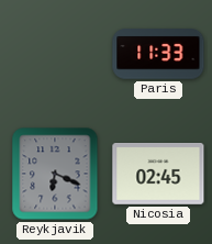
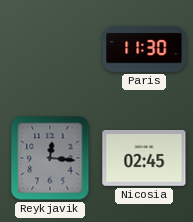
Paris: 11:33 -> 11:30
Reykjavik: 6:19 -> 12:16
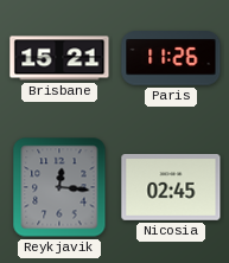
Brisbane: none -> 15:21
Paris: 11:30 -> 11:26
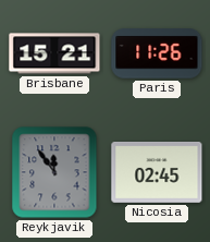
Reykjavik: 12:16 -> 11:54
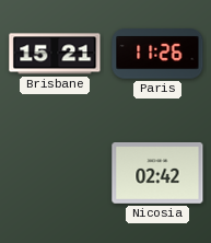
Reykjavik: 11:54 -> none
Nicosia: 02:45 -> 02:42
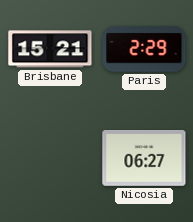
Paris: 11:26 -> 2:29
Nicosia: 02:42 -> 06:27
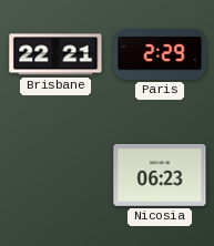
Brisbane: 15:21 -> 22:21
Nicosia: 06:27 -> 06:23
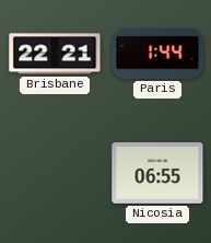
Paris: 2:29 -> 1:44
Nicosia: 06:23 -> 06:55
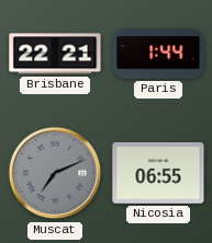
Muscat: none -> 7:11
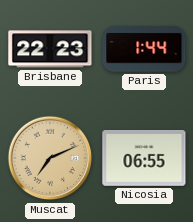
Brisbane: 22:21 -> 22:23
Muscat dial: grey -> champagne
